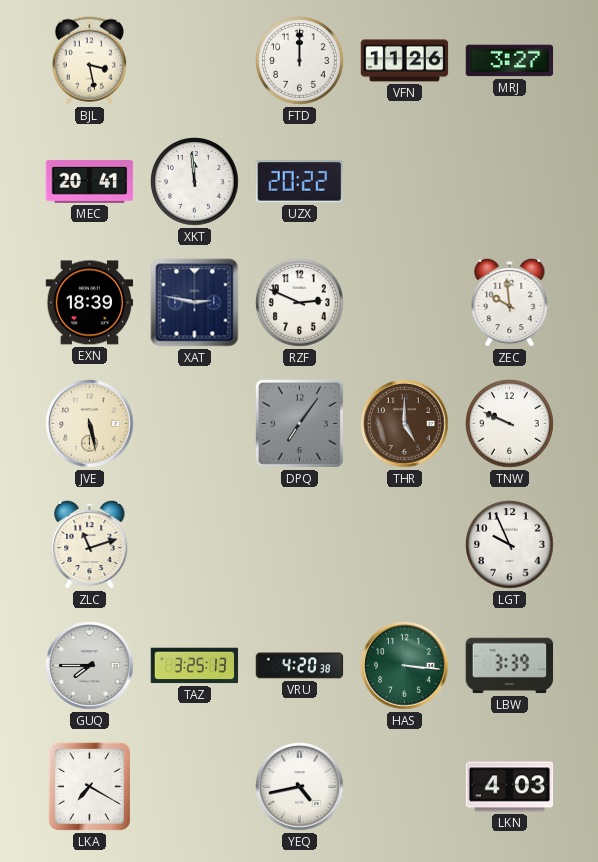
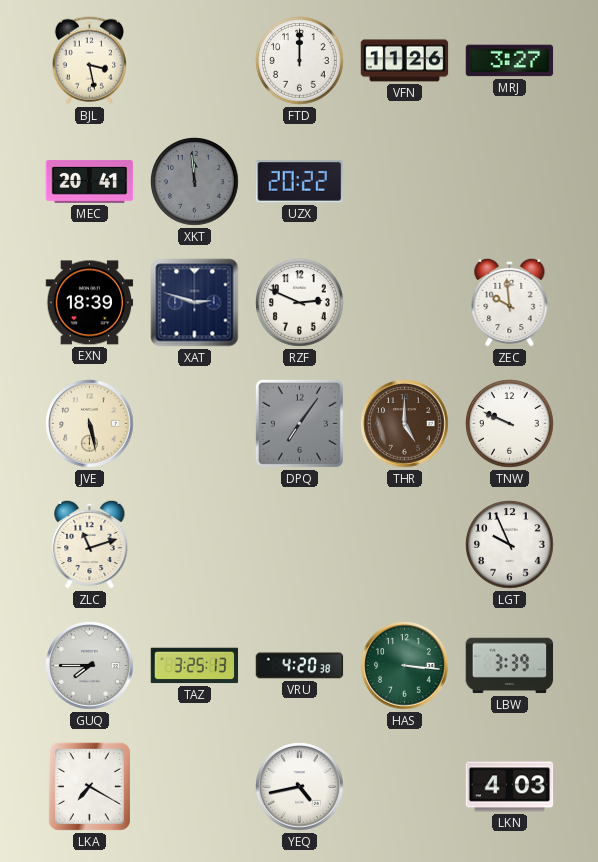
XKT dial: white -> grey
XAT: 2:47 -> 2:48
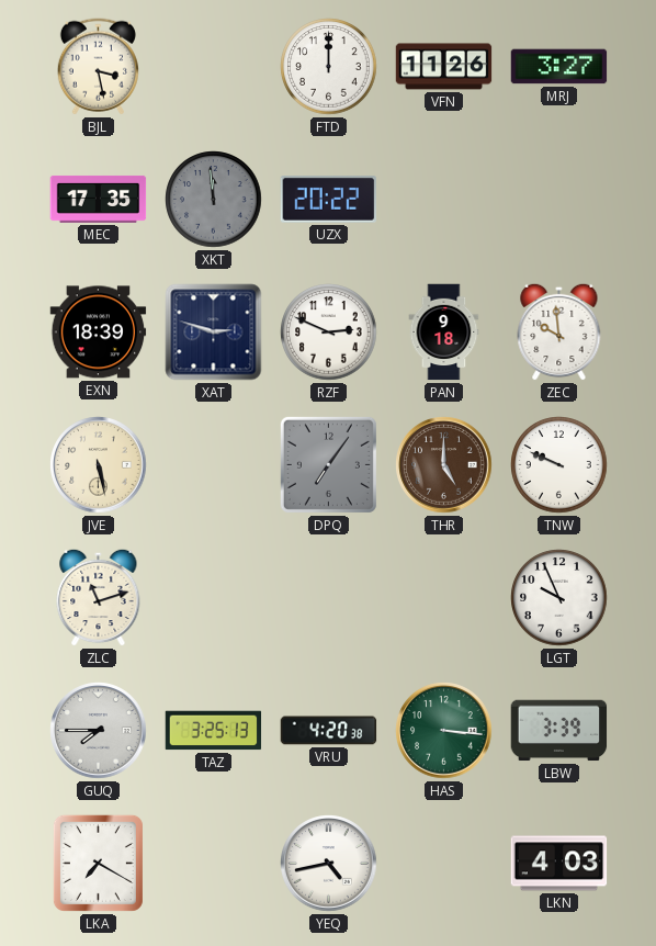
MEC: 20:41 -> 17:35
PAN: none -> 9:18
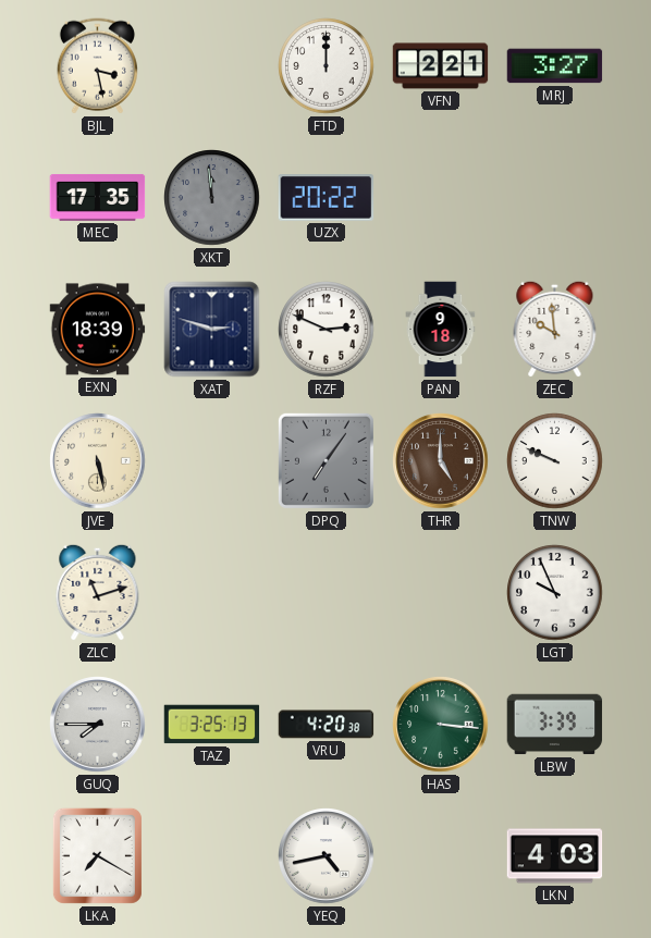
VFN: 11:26 -> 2:21
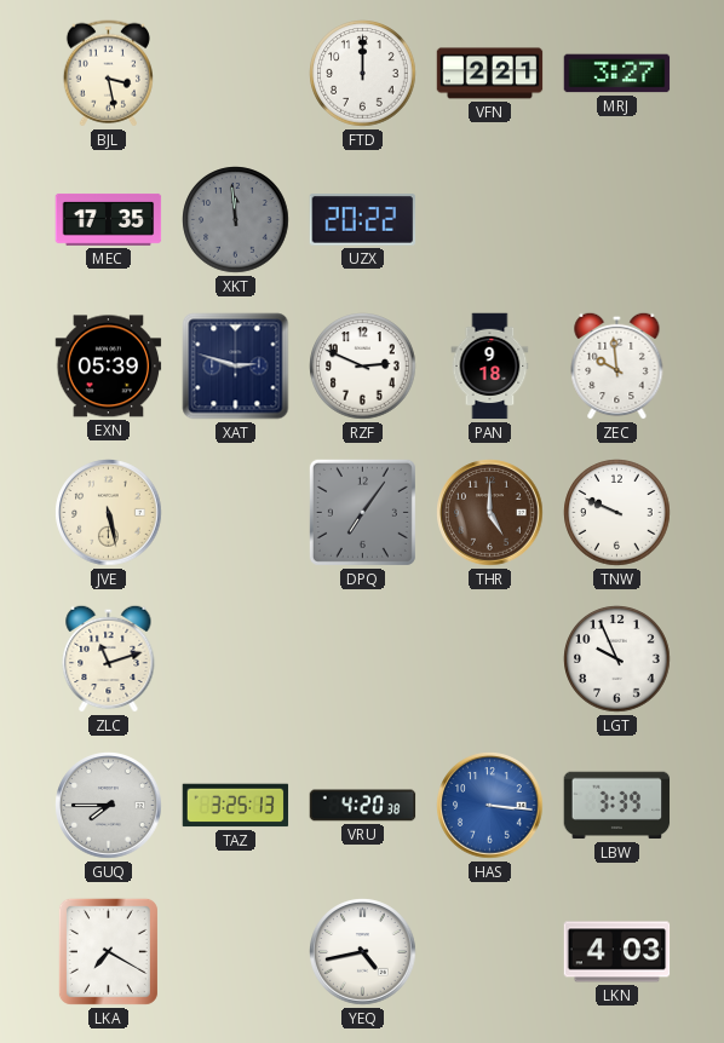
EXN: 18:39 -> 05:39
HAS dial: green -> blue
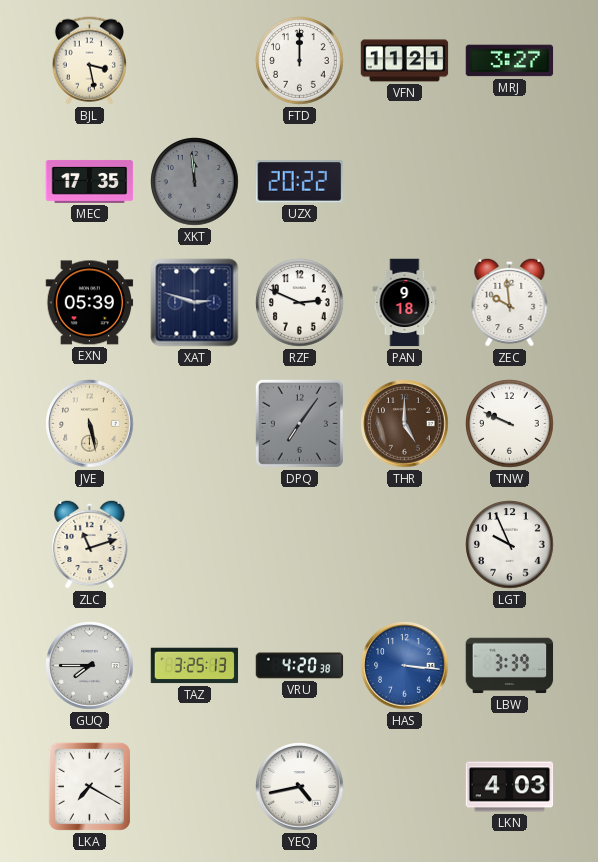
VFN: 2:21 -> 11:21
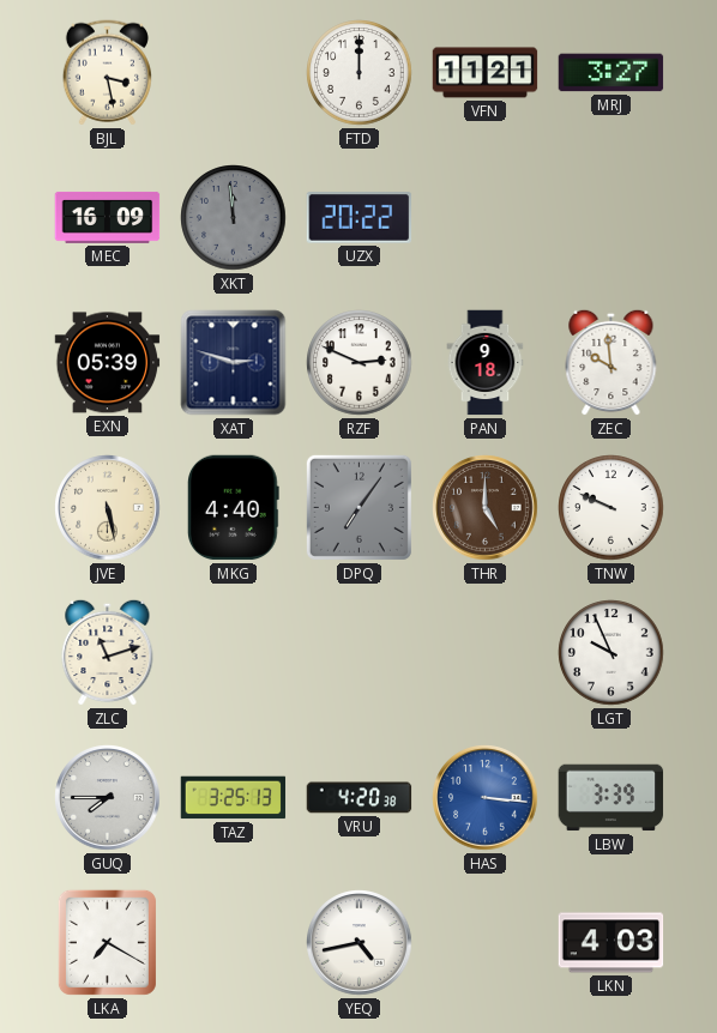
MEC: 17:35 -> 16:09
MKG: none -> 4:40
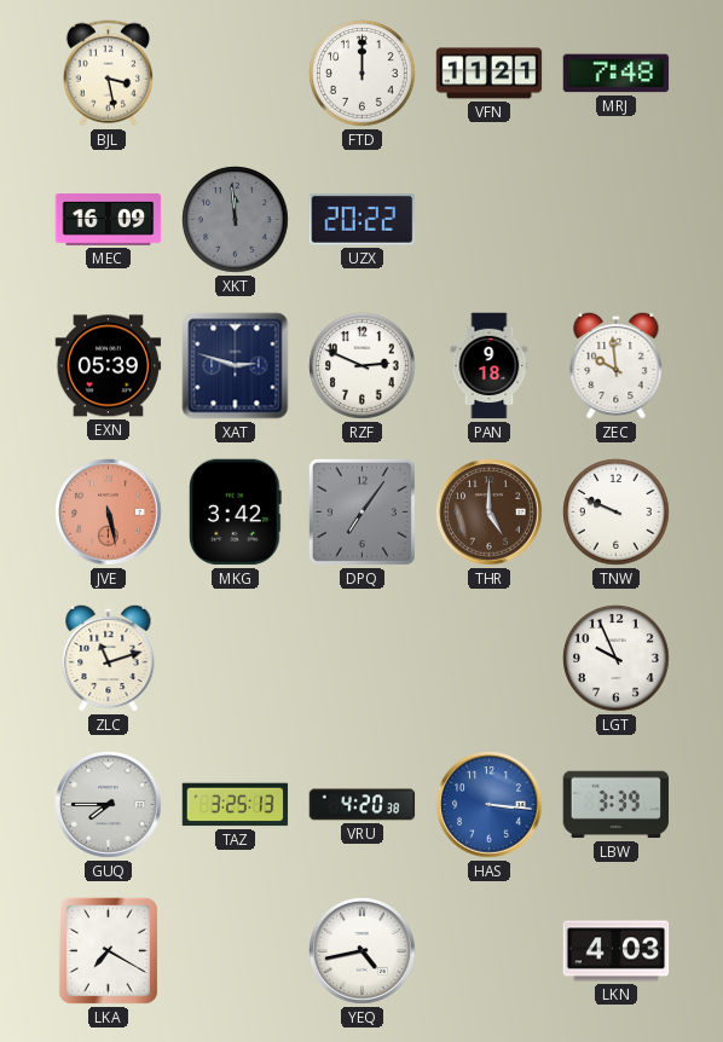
MRJ: 3:27 -> 7:48
JVE dial: cream -> salmon
MKG: 4:40 -> 3:42
